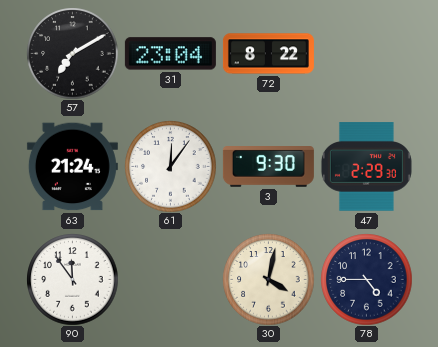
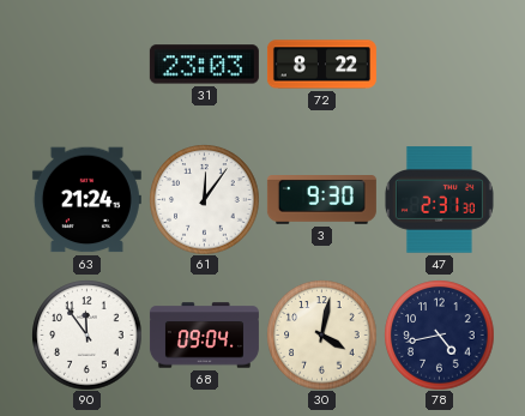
57: 7:10 -> none
31: 23:04 -> 23:03
47: 2:29 -> 2:31
68: none -> 09:04
78: 4:45 -> 4:43
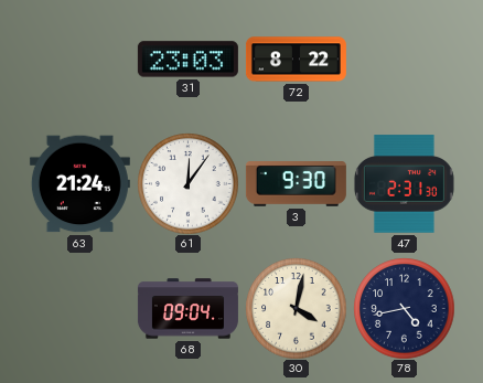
90: 11:54 -> none
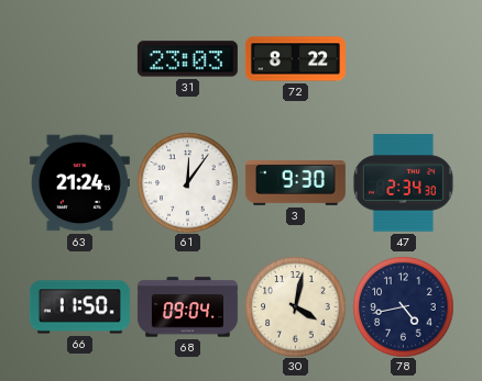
47: 2:31 -> 2:34
66: none -> 11:50
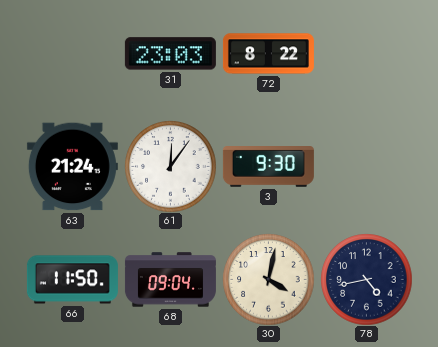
47: 2:34 -> none
